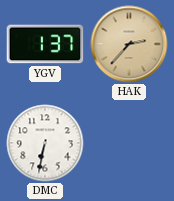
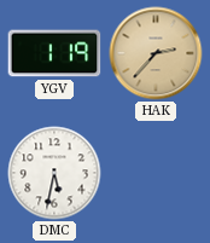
YGV: 1:37 -> 1:19
DMC: 6:32 -> 5:32
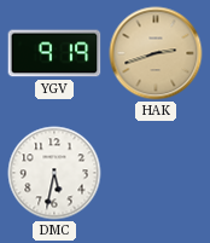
YGV: 1:19 -> 9:19
HAK: 2:37 -> 2:42
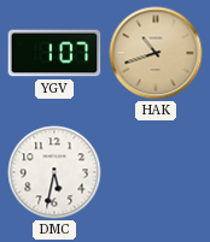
YGV: 9:19 -> 1:07
HAK: 2:42 -> 10:42
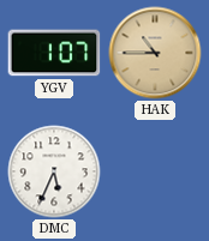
HAK: 10:42 -> 10:45
DMC: 5:32 -> 5:34
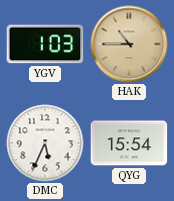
YGV: 1:07 -> 1:03
QYG: none -> 15:54
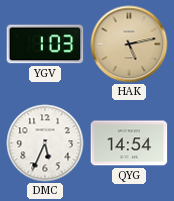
HAK: 10:45 -> 5:13
QYG: 15:54 -> 14:54
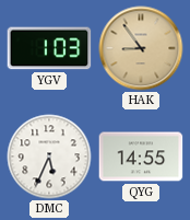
HAK: 5:13 -> 8:54
QYG: 14:54 -> 14:55
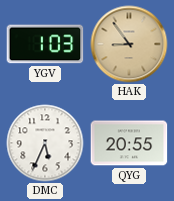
QYG: 14:55 -> 20:55
